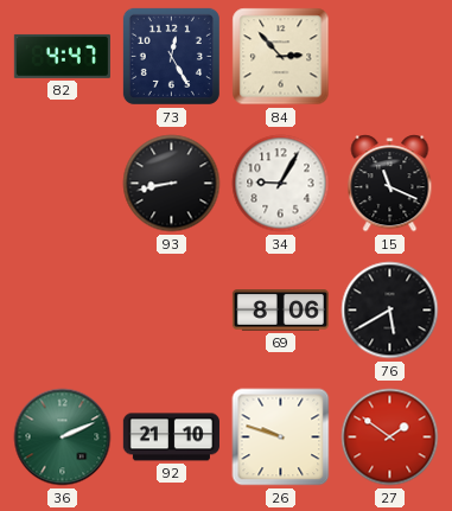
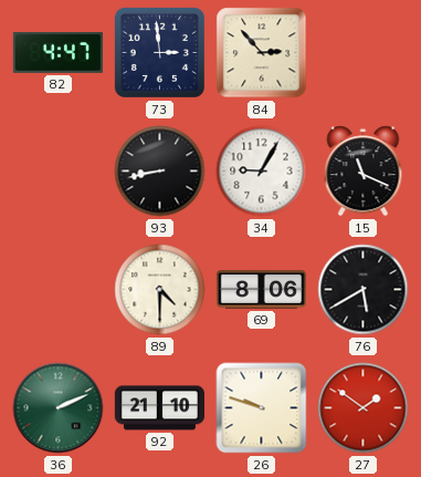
73: 12:25 -> 2:59
89: none -> 4:30
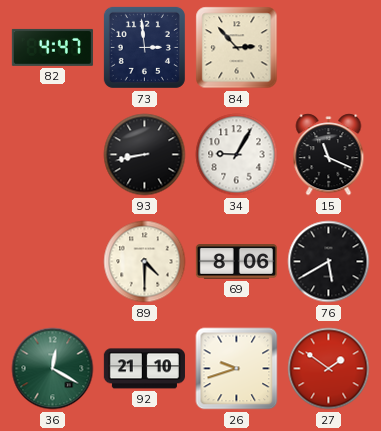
36: 2:11 -> 12:20
26: 9:48 -> 9:42
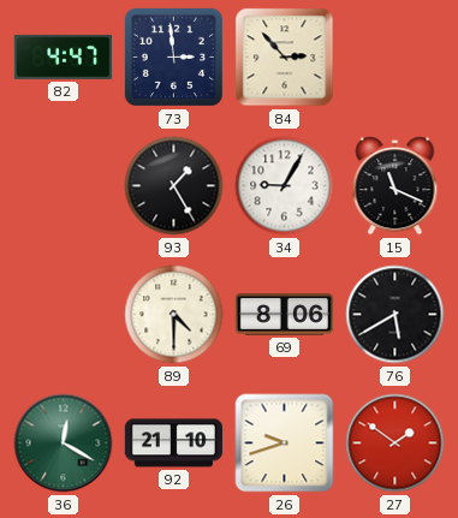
93: 8:43 -> 1:25
